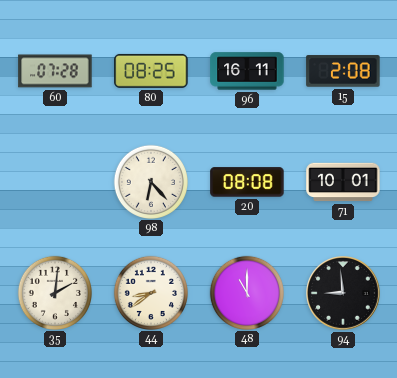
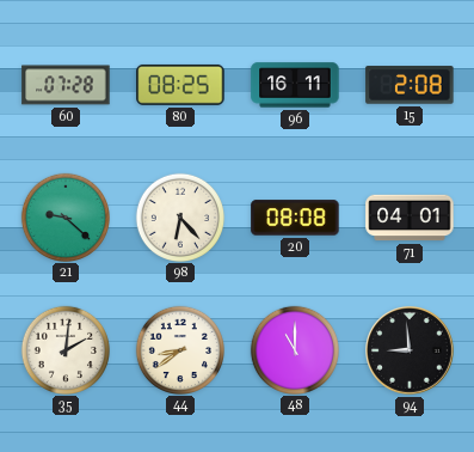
21: none -> 9:22
71: 10:01 -> 04:01
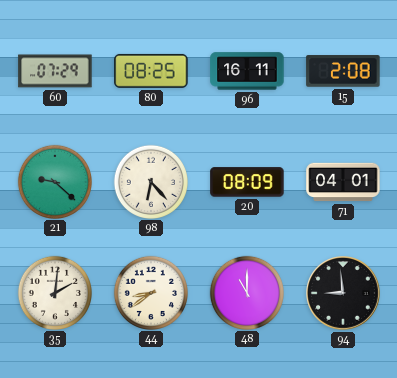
60: 07:28 -> 07:29
20: 08:08 -> 08:09
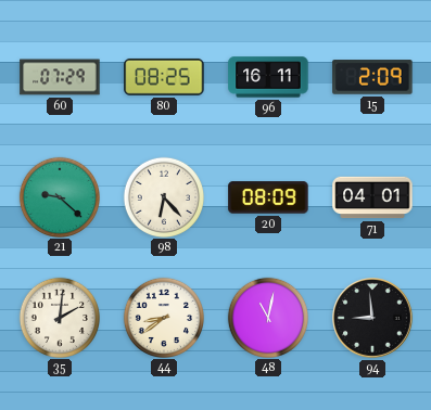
15: 2:08 -> 2:09
48: 11:00 -> 11:02
